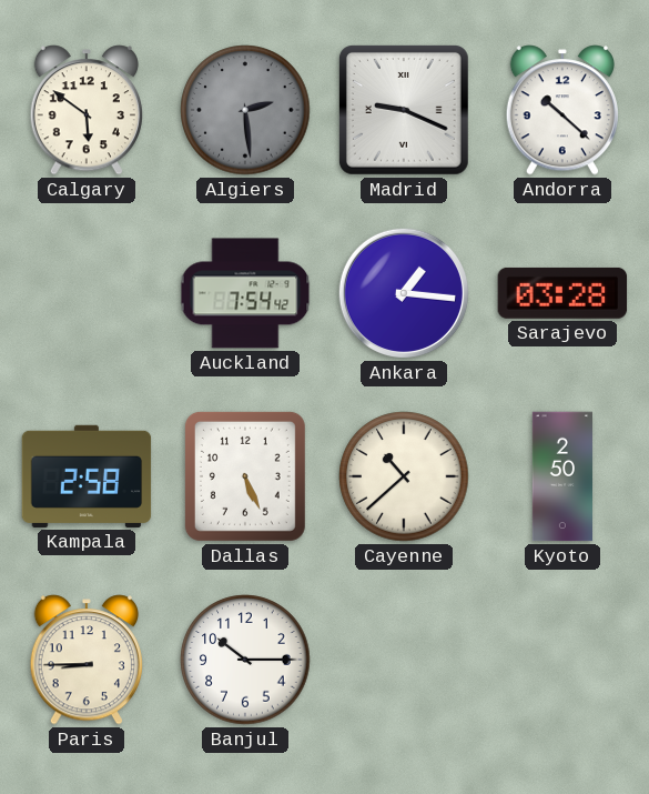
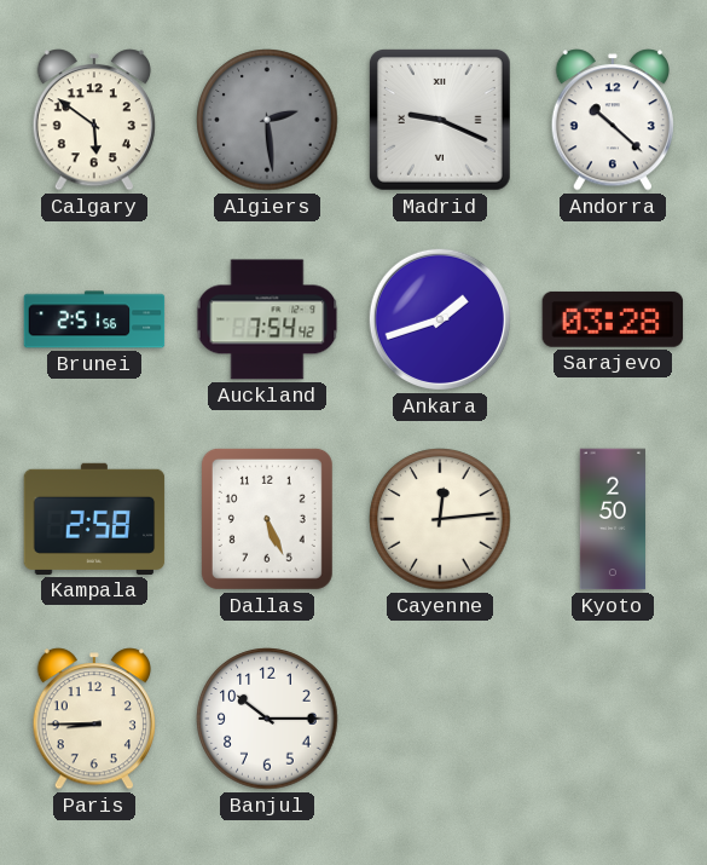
Brunei: none -> 2:51
Ankara: 1:16 -> 1:42
Cayenne: 10:38 -> 12:14
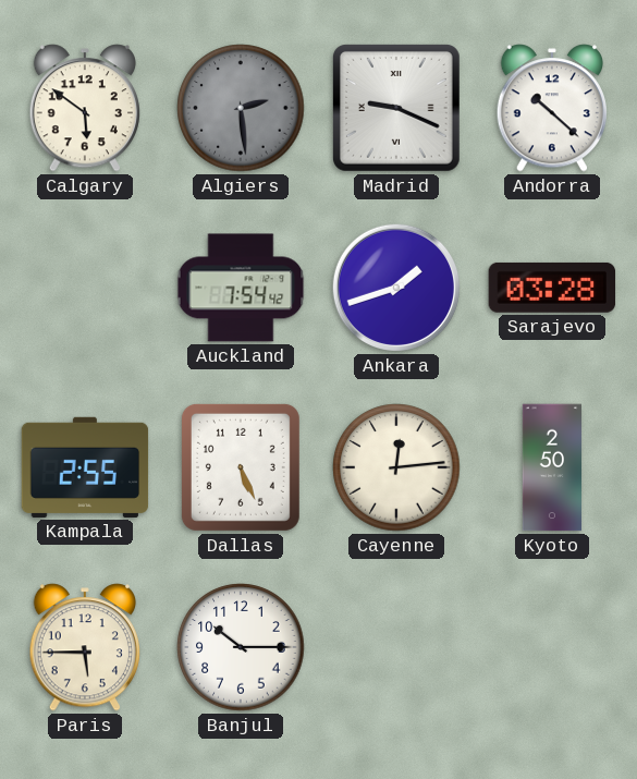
Brunei: 2:51 -> none
Kampala: 2:58 -> 2:55
Paris: 8:45 -> 5:45
